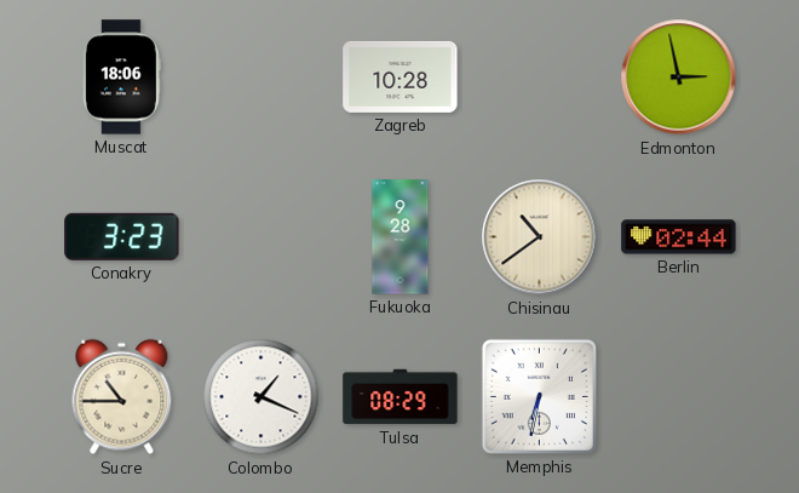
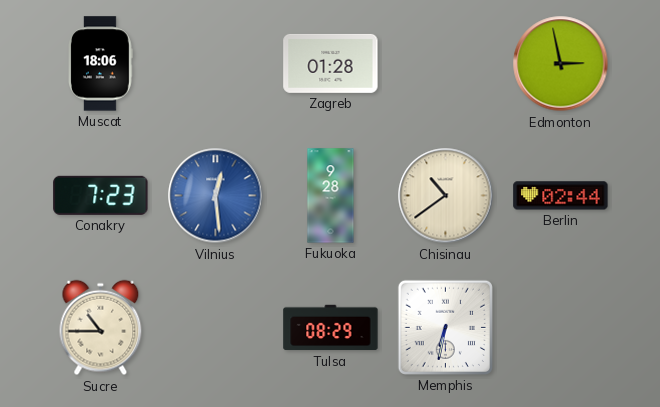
Zagreb: 10:28 -> 01:28
Conakry: 3:23 -> 7:23
Vilnius: none -> 12:29
Colombo: 1:19 -> none
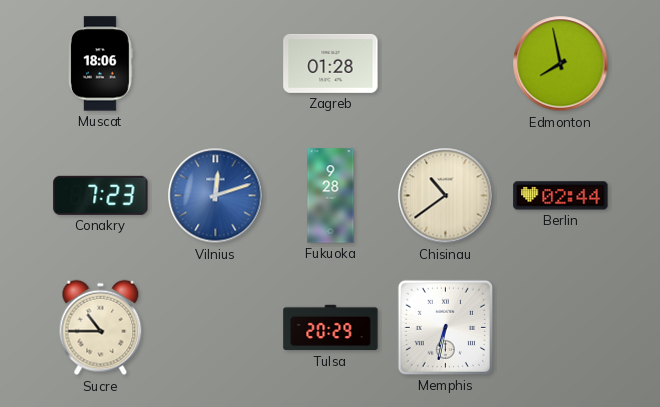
Edmonton: 2:58 -> 7:58
Vilnius: 12:29 -> 12:12
Tulsa: 08:29 -> 20:29
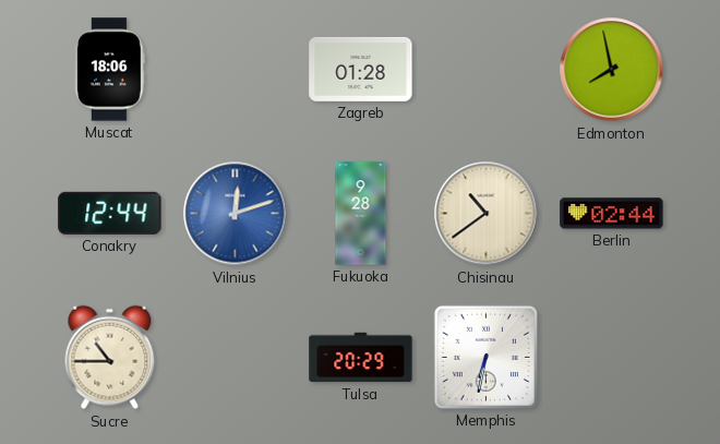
Conakry: 7:23 -> 12:44
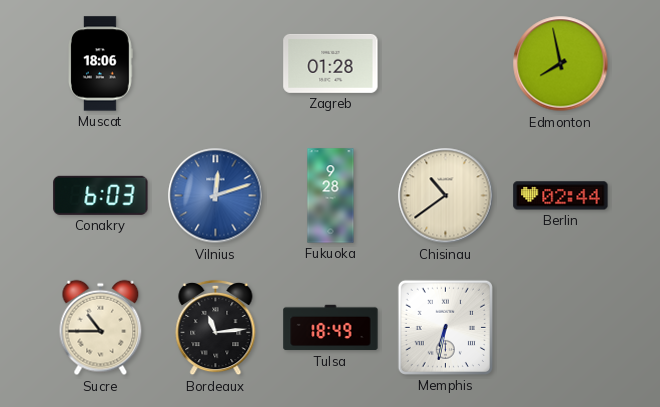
Conakry: 12:44 -> 6:03
Bordeaux: none -> 11:14
Tulsa: 20:29 -> 18:49
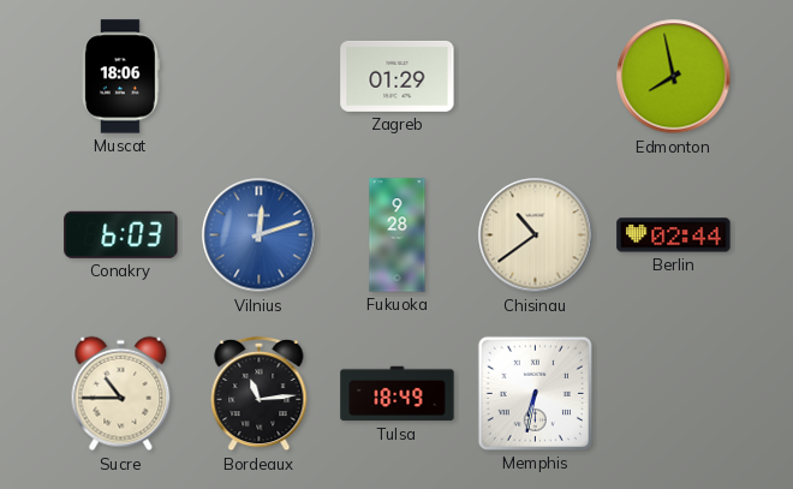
Zagreb: 01:28 -> 01:29
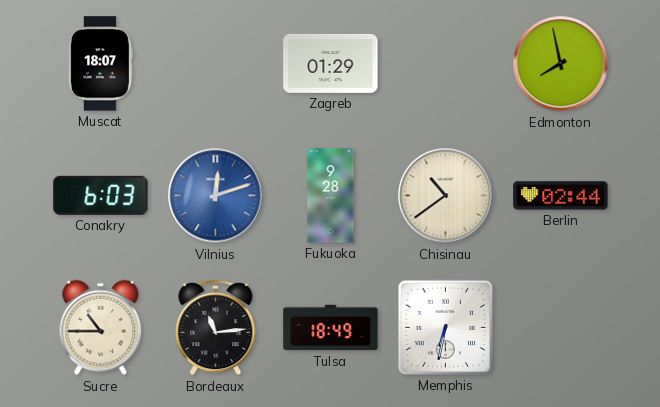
Muscat: 18:06 -> 18:07
